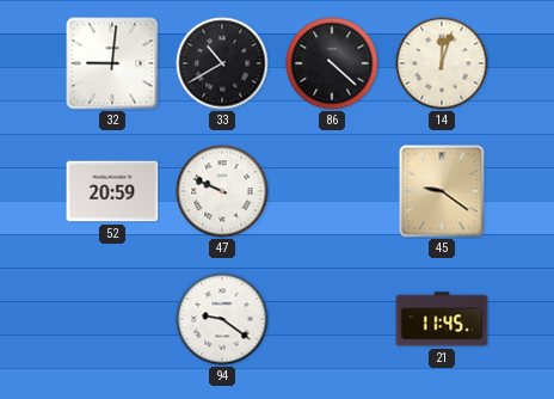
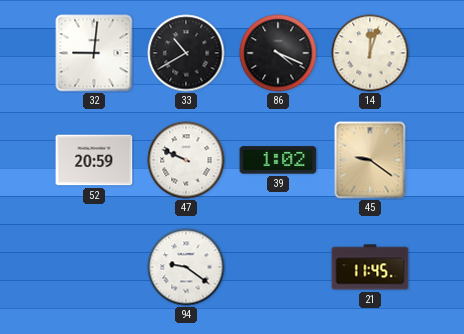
86: 4:22 -> 4:19
39: none -> 1:02
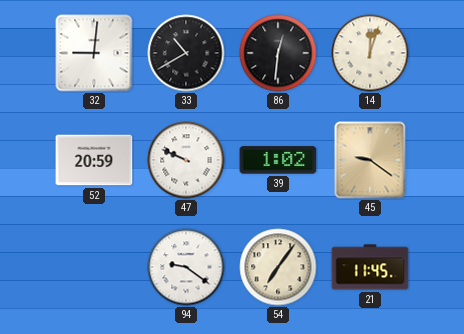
86: 4:19 -> 12:31
54: none -> 7:06
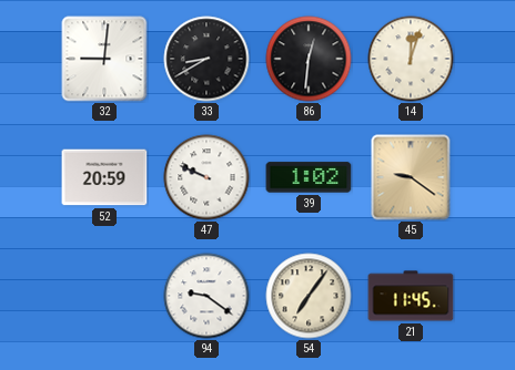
33: 10:40 -> 8:40
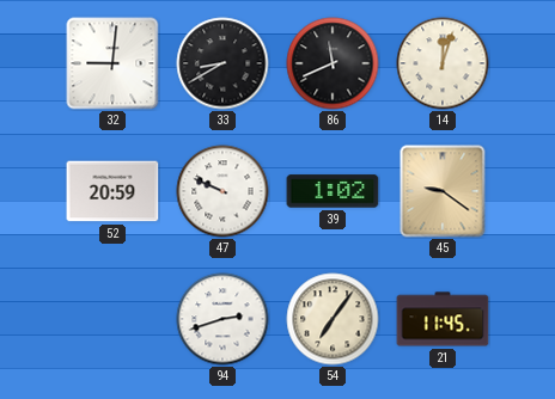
86: 12:31 -> 11:41
94: 9:21 -> 2:42
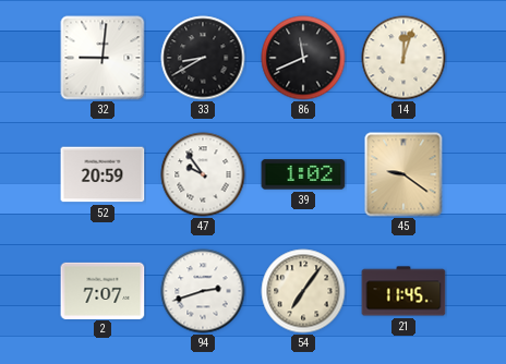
47: 9:49 -> 9:54
2: none -> 7:07
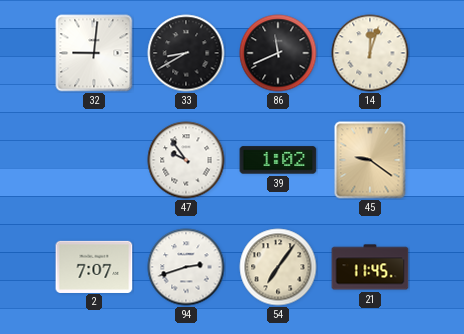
52: 20:59 -> none
